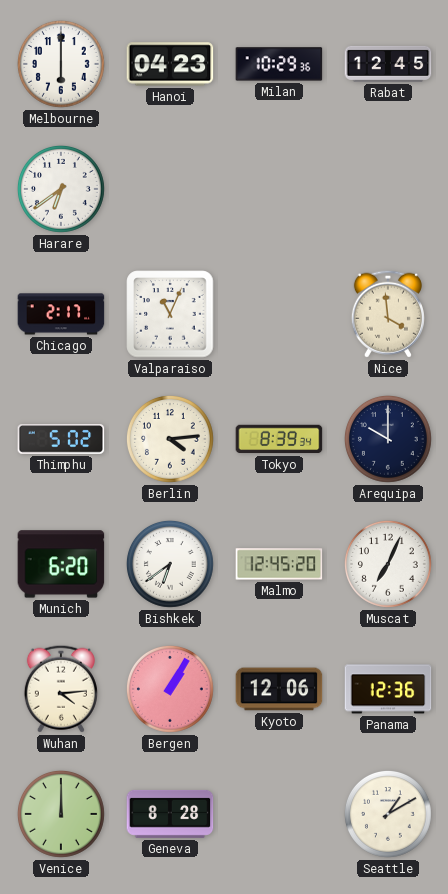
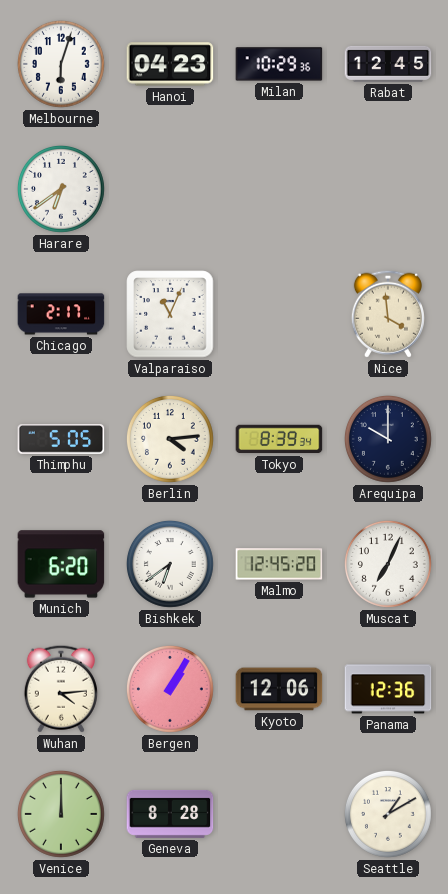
Melbourne: 6:00 -> 6:03
Thimphu: 5:02 -> 5:05
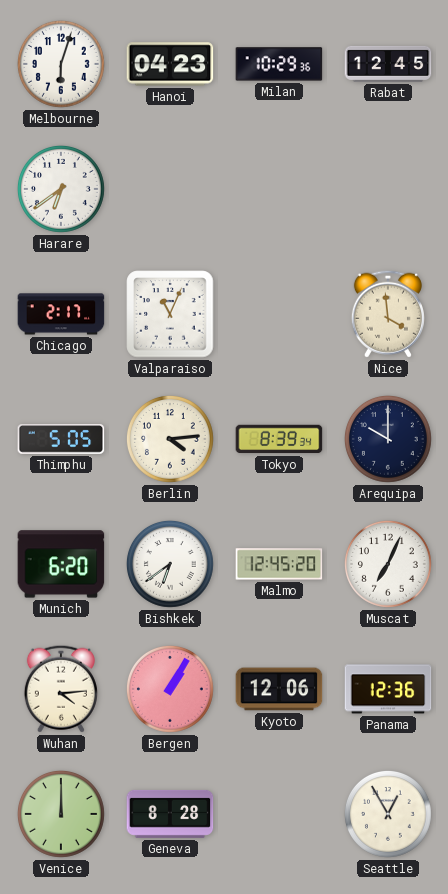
Seattle: 1:10 -> 12:55
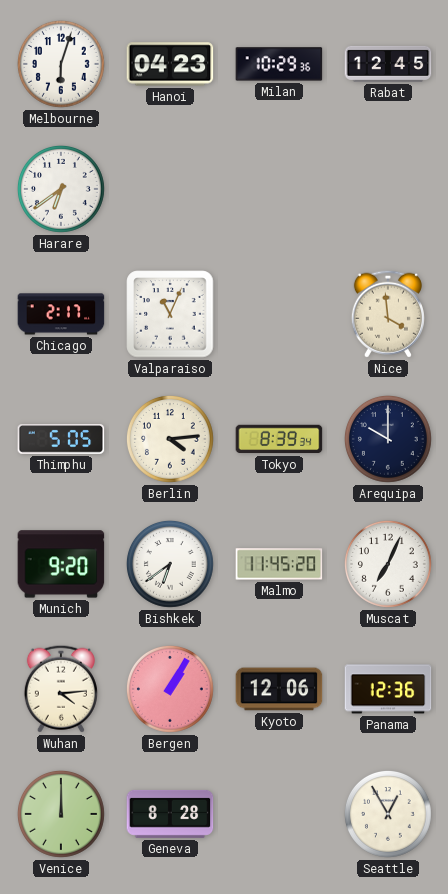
Munich: 6:20 -> 9:20
Malmo: 12:45 -> 11:45
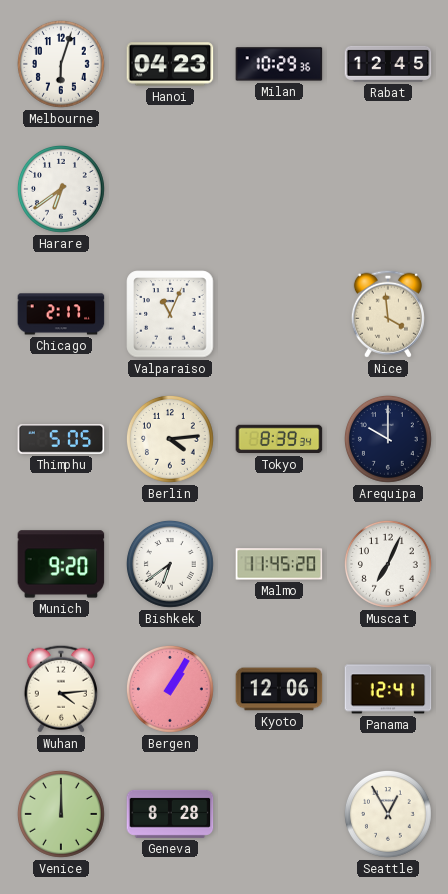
Panama: 12:36 -> 12:41
